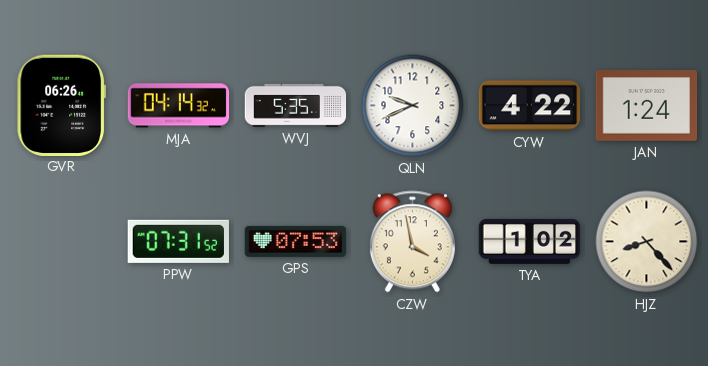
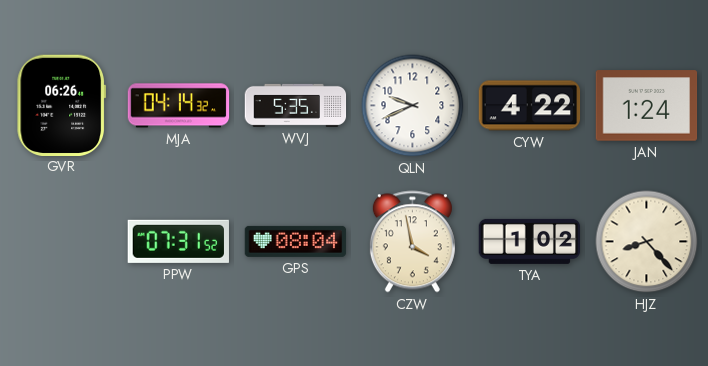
GPS: 07:53 -> 08:04
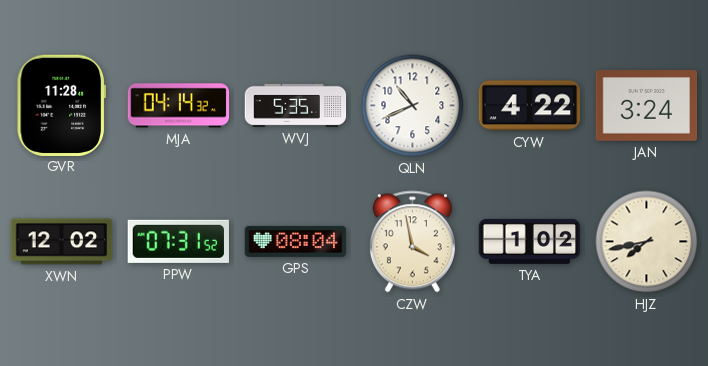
GVR: 06:26 -> 11:28
QLN: 9:41 -> 10:41
JAN: 1:24 -> 3:24
XWN: none -> 12:02
HJZ: 8:23 -> 7:43
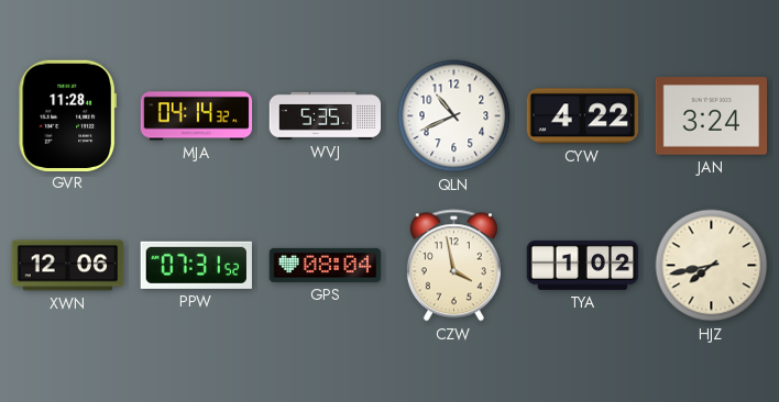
XWN: 12:02 -> 12:06
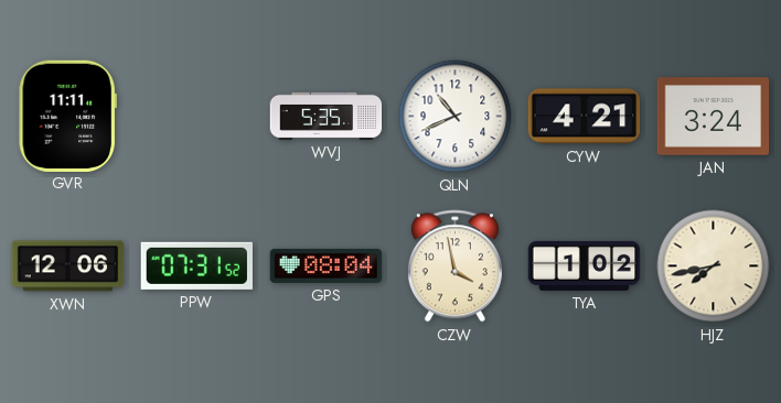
GVR: 11:28 -> 11:11
MJA: 04:14 -> none
CYW: 4:22 -> 4:21
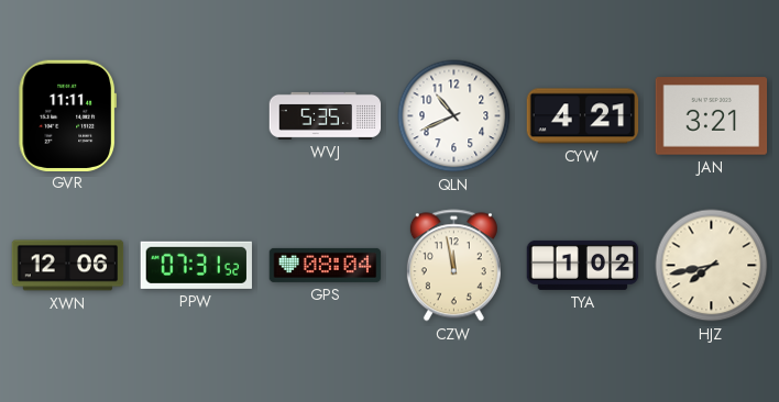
JAN: 3:24 -> 3:21
CZW: 3:58 -> 11:58
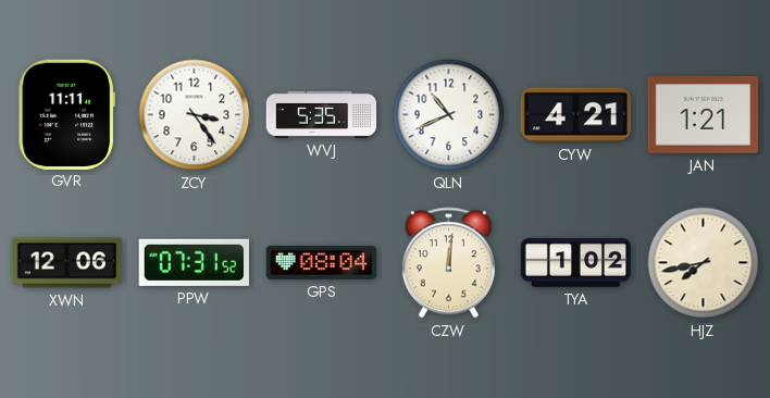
ZCY: none -> 3:24
JAN: 3:21 -> 1:21
CZW: 11:58 -> 12:01
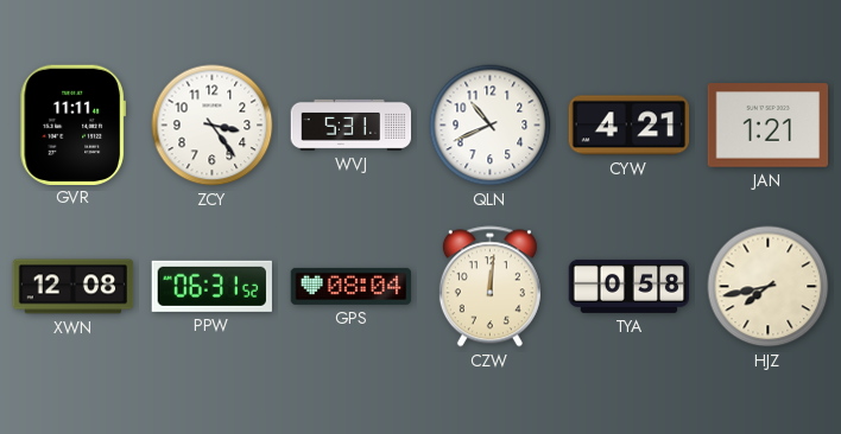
WVJ: 5:35 -> 5:31
XWN: 12:06 -> 12:08
PPW: 07:31 -> 06:31
TYA: 1:02 -> 0:58
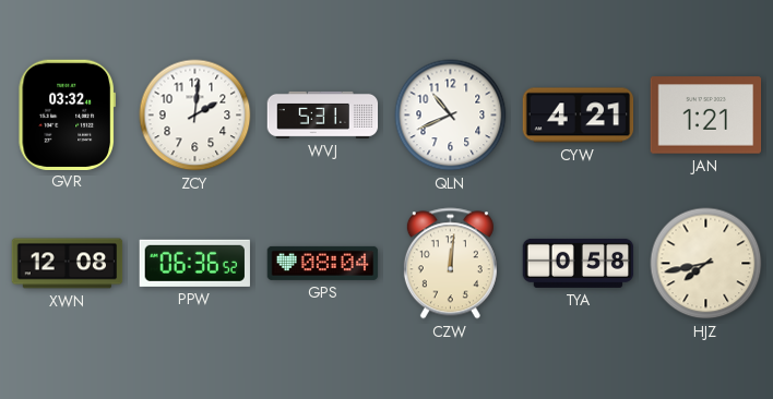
GVR: 11:11 -> 03:32
ZCY: 3:24 -> 2:01
PPW: 06:31 -> 06:36
